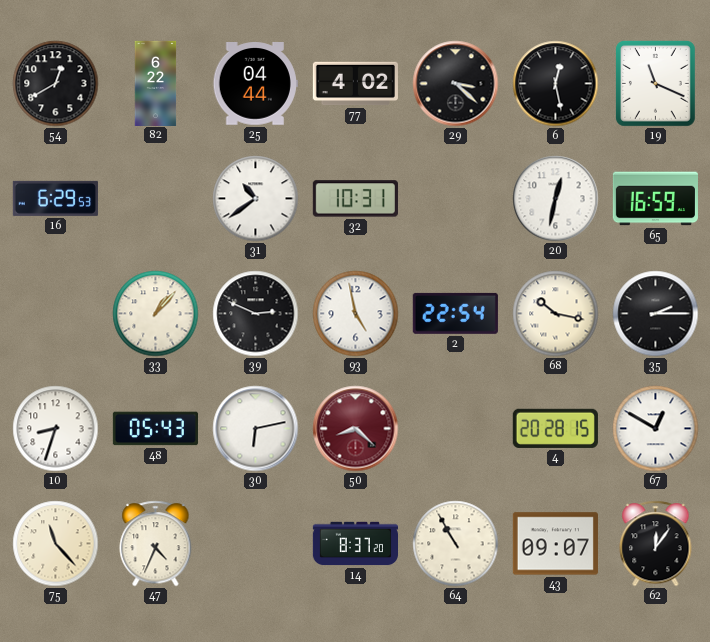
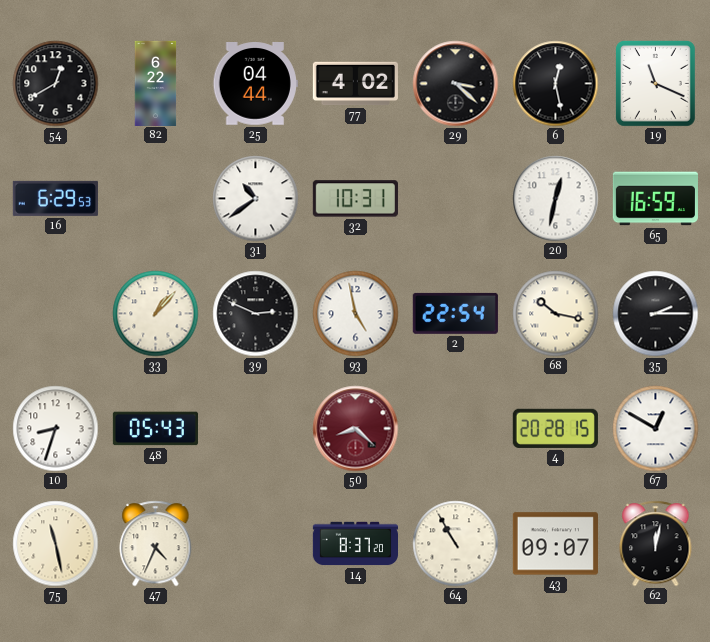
30: 6:13 -> none
75: 11:23 -> 11:28
62: 12:06 -> 12:02
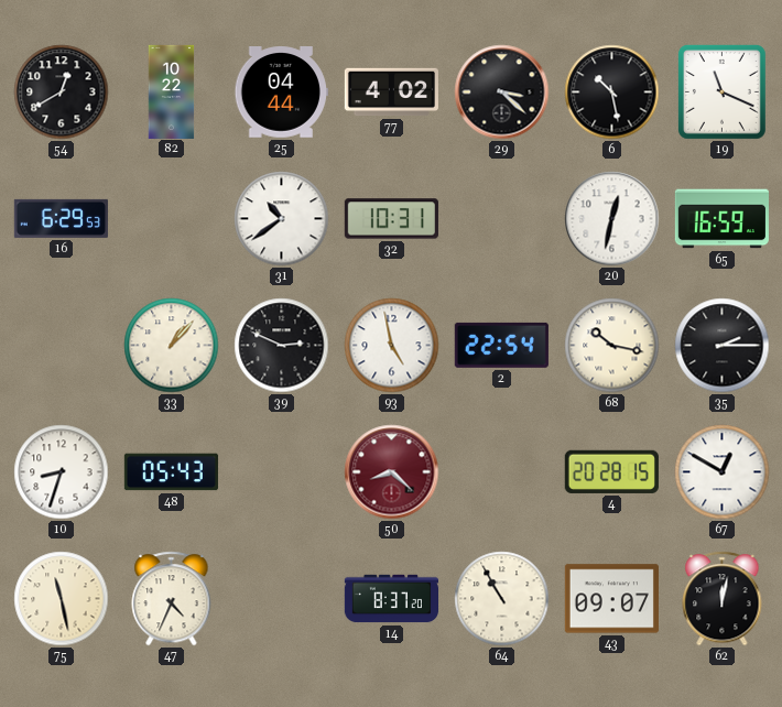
82: 6:22 -> 10:22
6: 12:28 -> 10:28
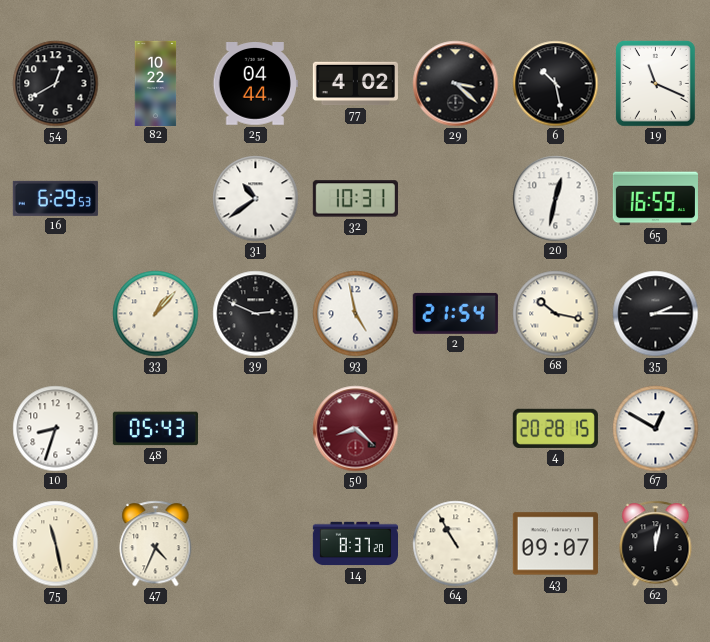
2: 22:54 -> 21:54
